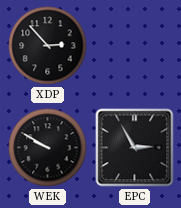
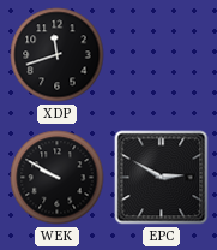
XDP: 2:53 -> 11:42
EPC: 2:55 -> 2:50
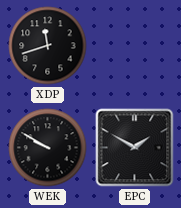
EPC: 2:50 -> 1:50
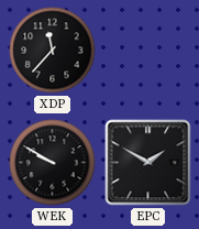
XDP: 11:42 -> 11:37
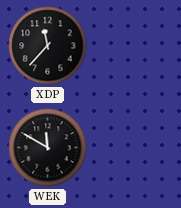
WEK: 9:50 -> 11:50
EPC: 1:50 -> none
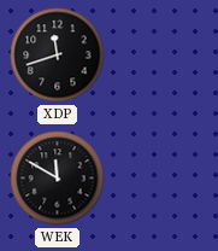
XDP: 11:37 -> 11:42
